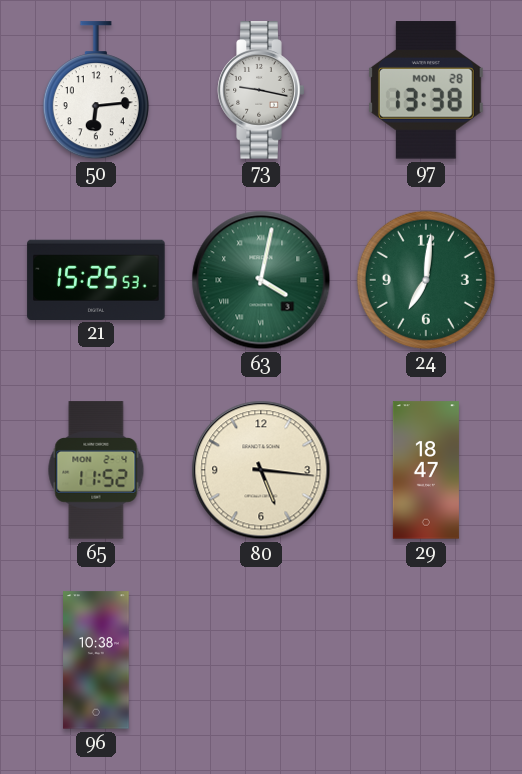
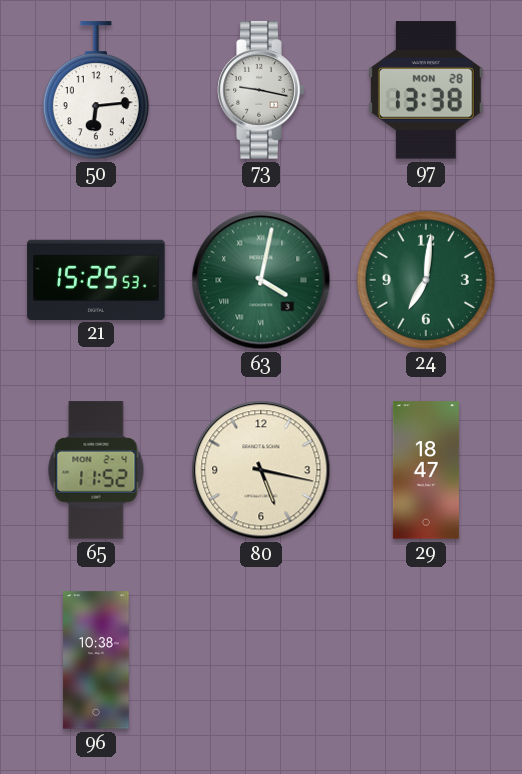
80: 5:16 -> 5:17
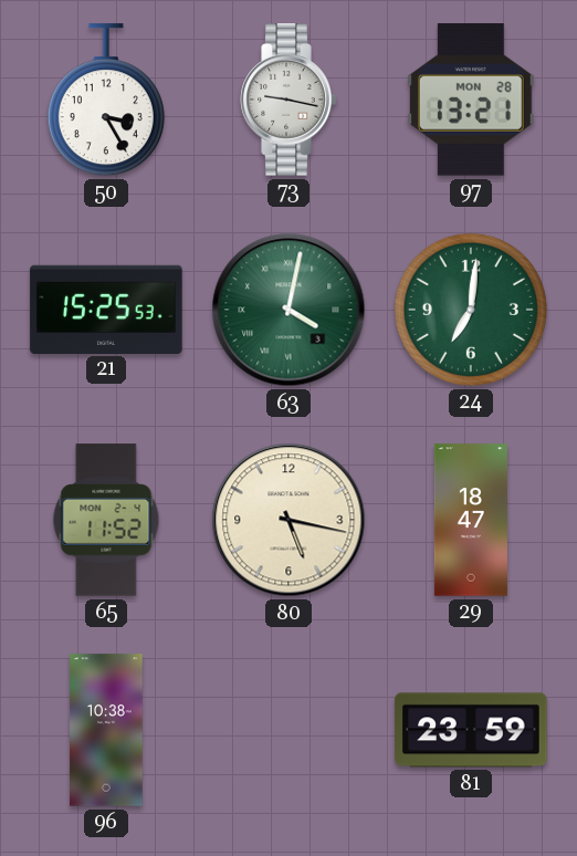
50: 6:14 -> 3:25
97: 13:38 -> 13:21
81: none -> 23:59
